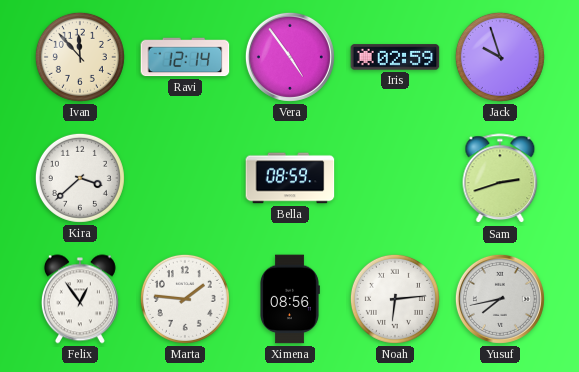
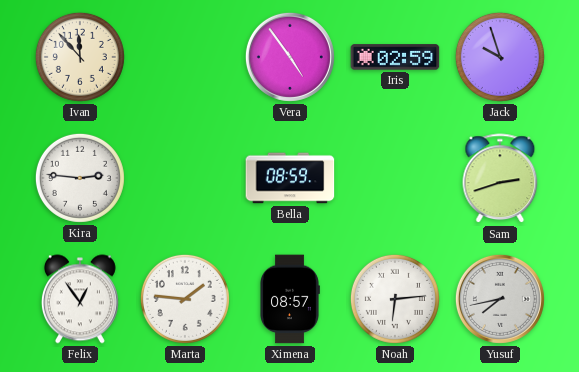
Ravi: 12:14 -> none
Kira: 3:38 -> 2:46
Ximena: 08:56 -> 08:57
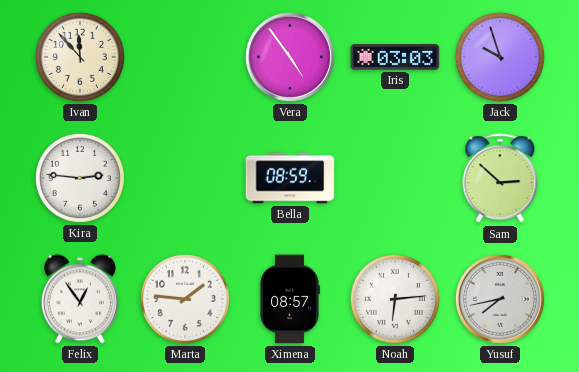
Iris: 02:59 -> 03:03
Sam: 2:42 -> 2:52
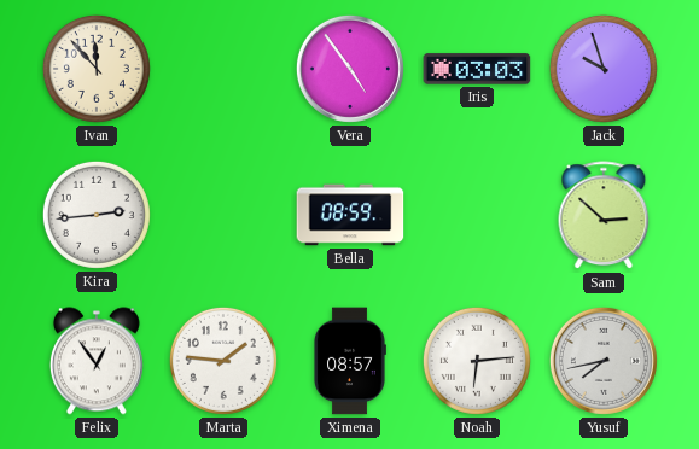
Kira: 2:46 -> 2:44
